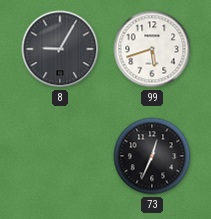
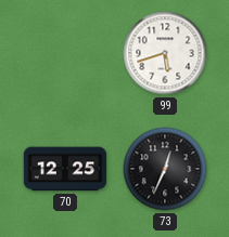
8: 9:05 -> none
70: none -> 12:25
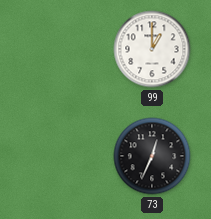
99: 5:42 -> 1:00
70: 12:25 -> none
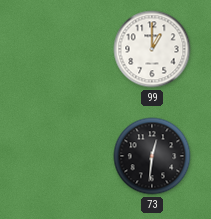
73: 12:34 -> 12:31
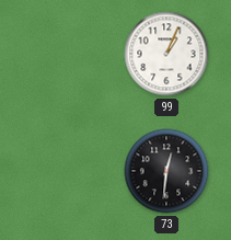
99: 1:00 -> 1:04
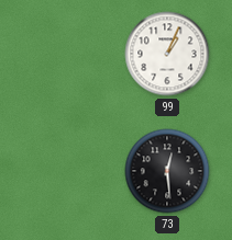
73: 12:31 -> 12:29
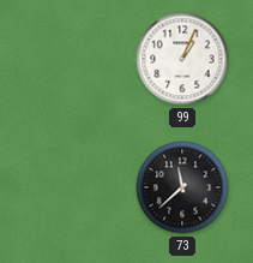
73: 12:29 -> 11:38
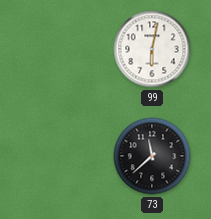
99: 1:04 -> 6:02
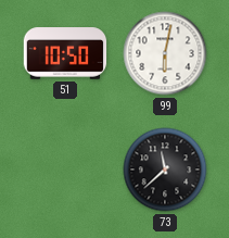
51: none -> 10:50
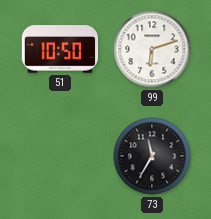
99: 6:02 -> 6:12
73: 11:38 -> 11:35
